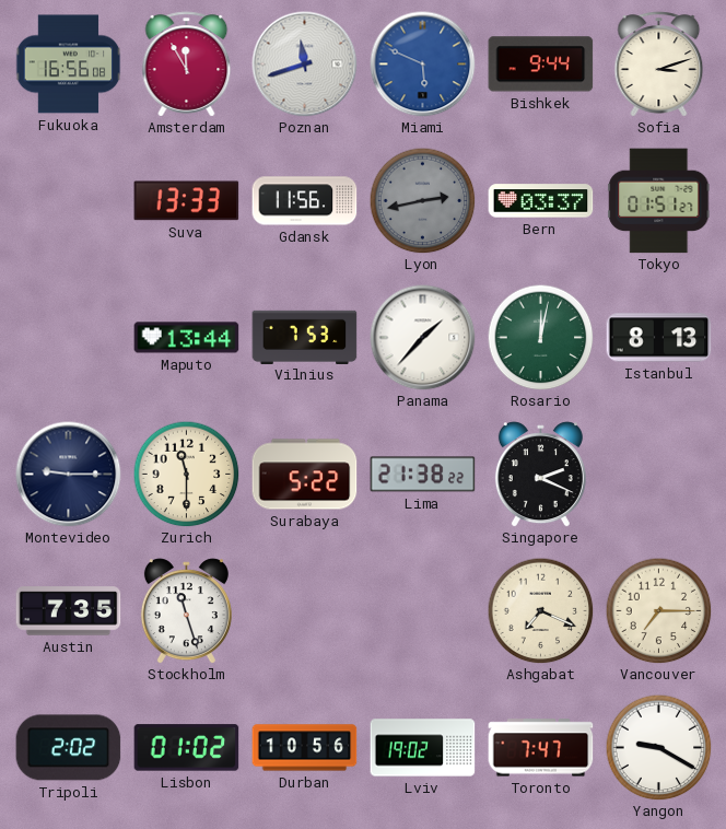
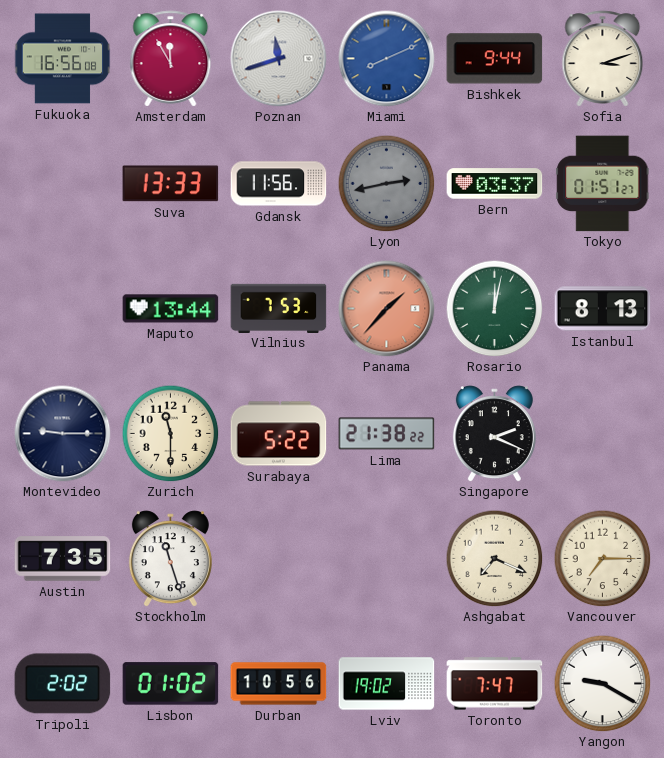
Miami: 5:49 -> 8:11
Panama dial: white -> salmon
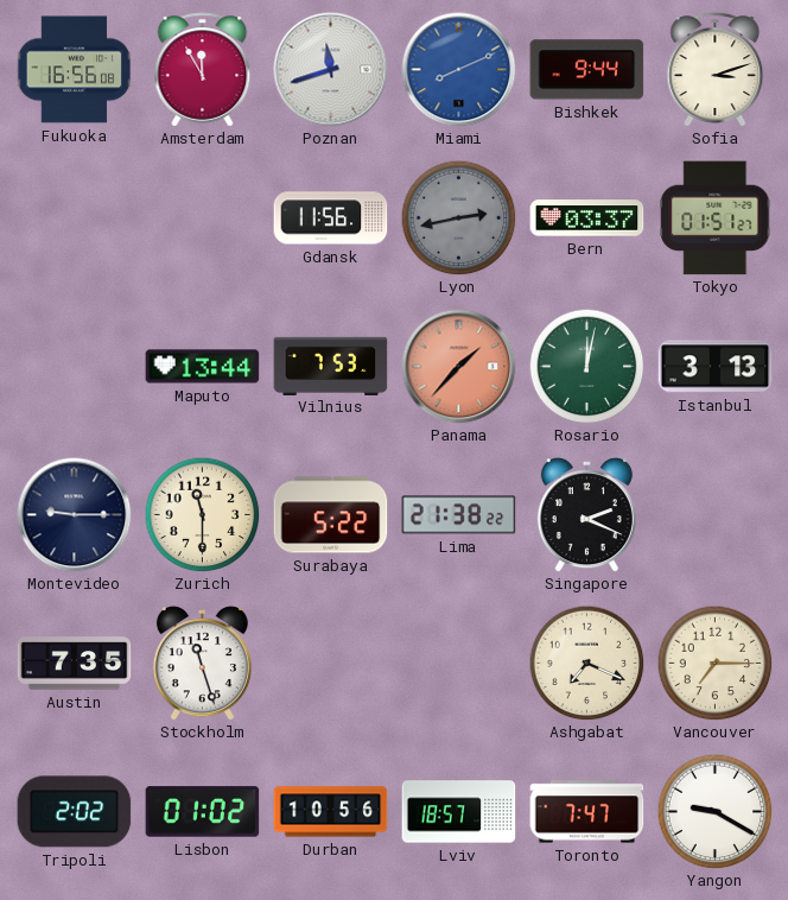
Suva: 13:33 -> none
Istanbul: 8:13 -> 3:13
Lviv: 19:02 -> 18:57
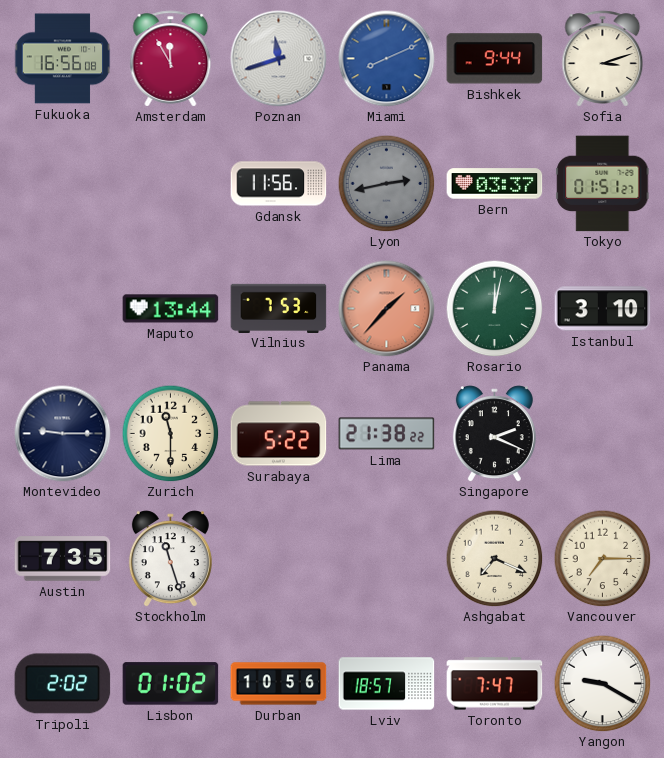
Istanbul: 3:13 -> 3:10
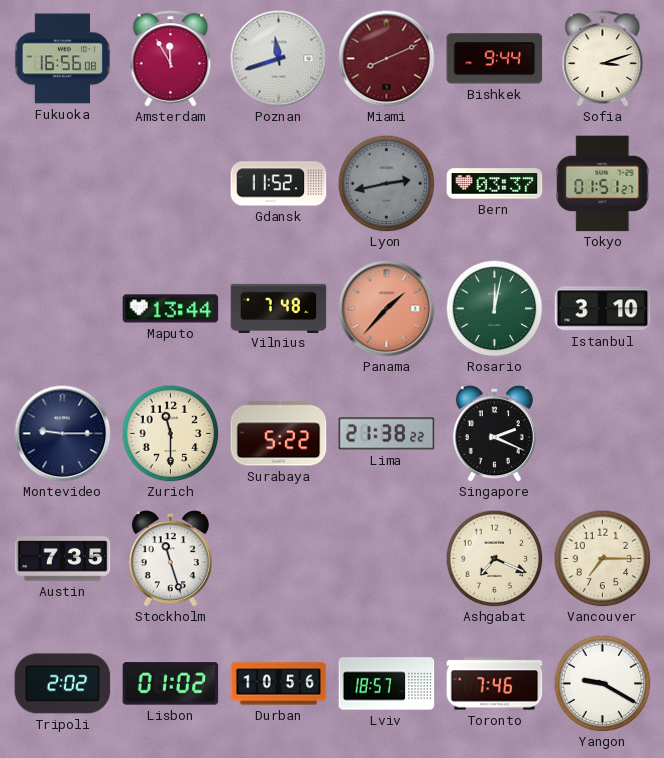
Miami dial: blue -> burgundy
Gdansk: 11:56 -> 11:52
Vilnius: 7:53 -> 7:48
Toronto: 7:47 -> 7:46
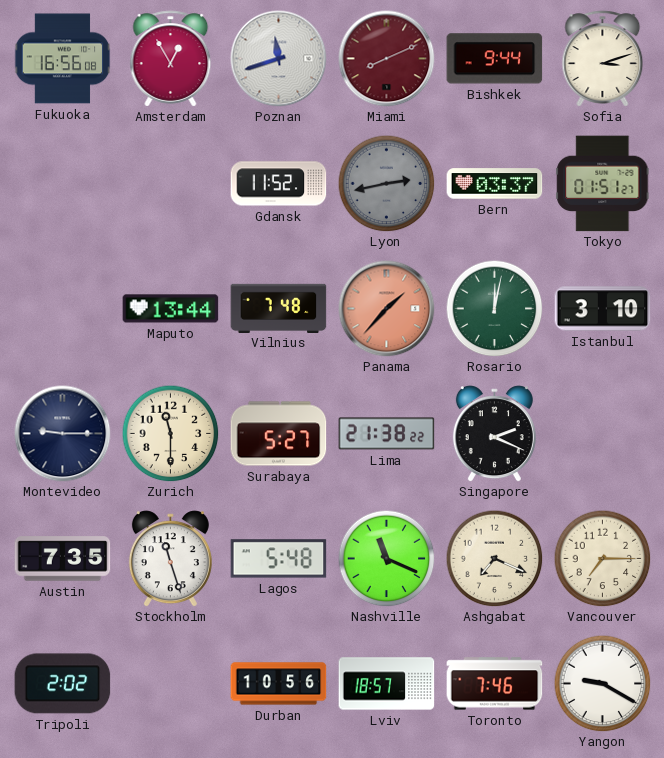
Amsterdam: 11:55 -> 12:55
Surabaya: 5:22 -> 5:27
Lagos: none -> 5:48
Nashville: none -> 11:19
Lisbon: 01:02 -> none
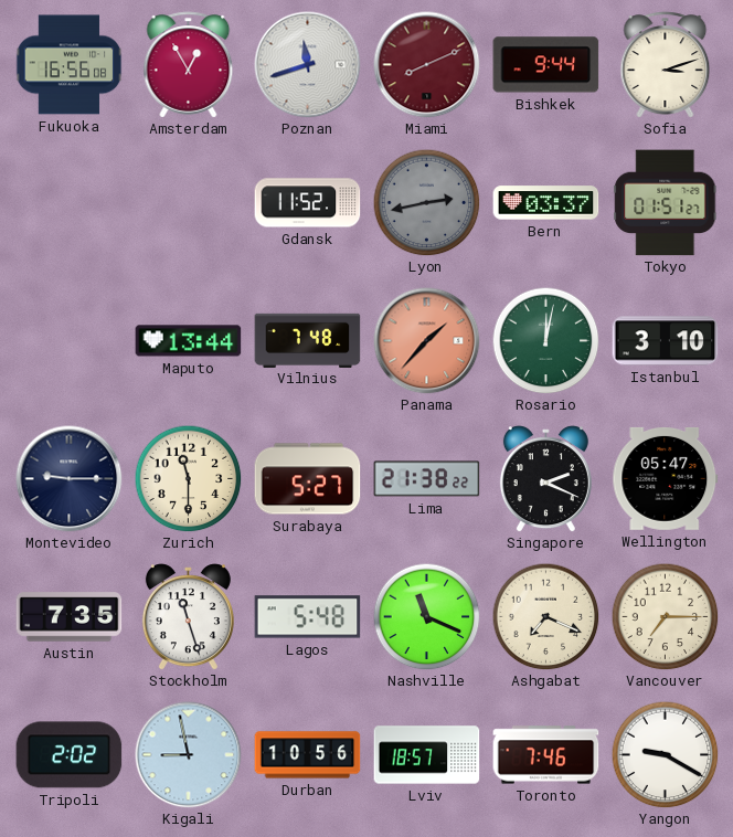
Wellington: none -> 05:47
Kigali: none -> 8:58
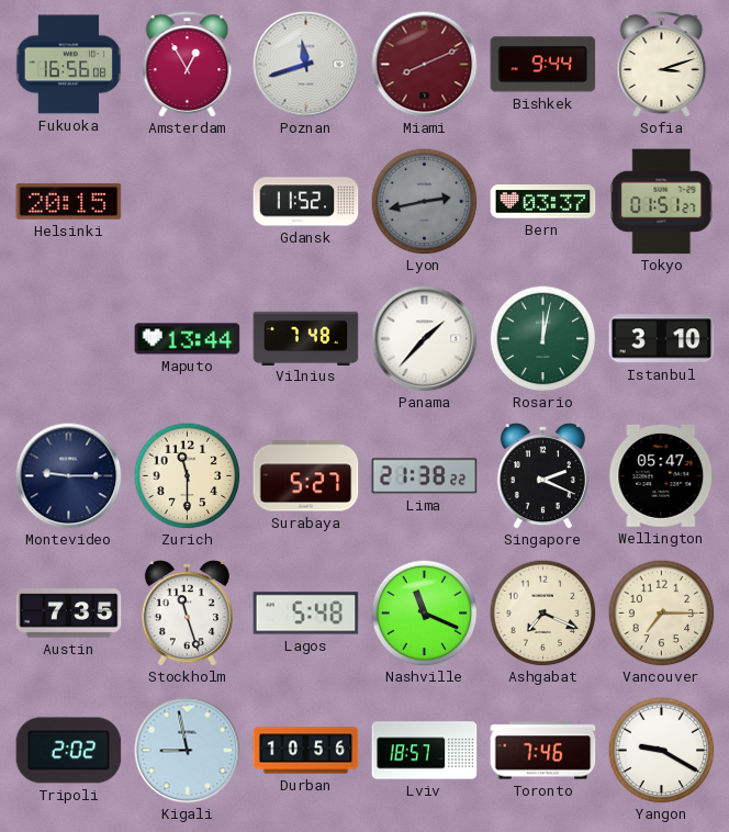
Helsinki: none -> 20:15
Panama dial: salmon -> white
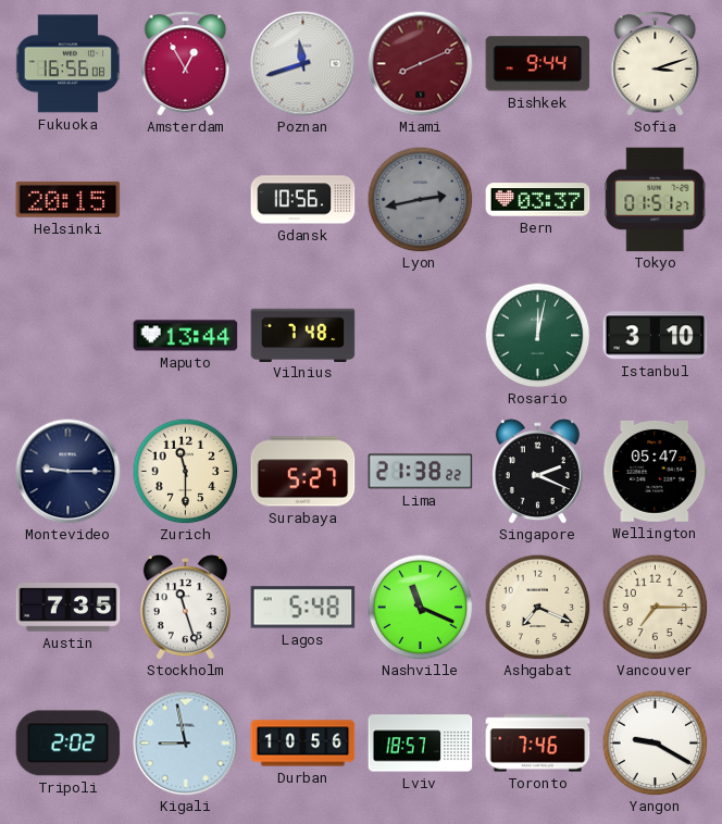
Gdansk: 11:52 -> 10:56
Panama: 1:37 -> none
